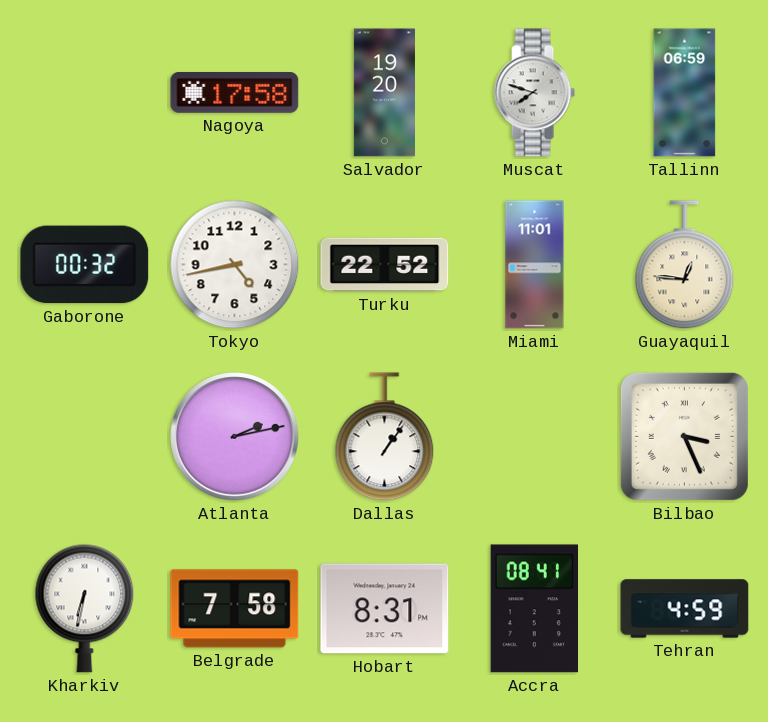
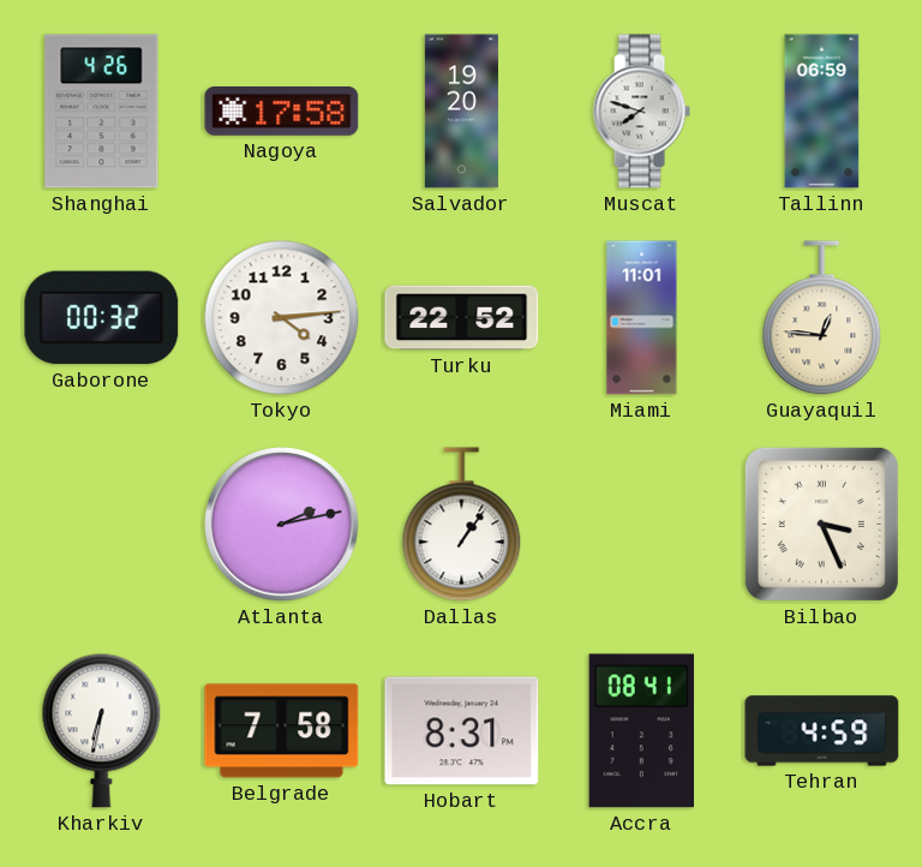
Shanghai: none -> 4:26
Tokyo: 4:43 -> 4:14
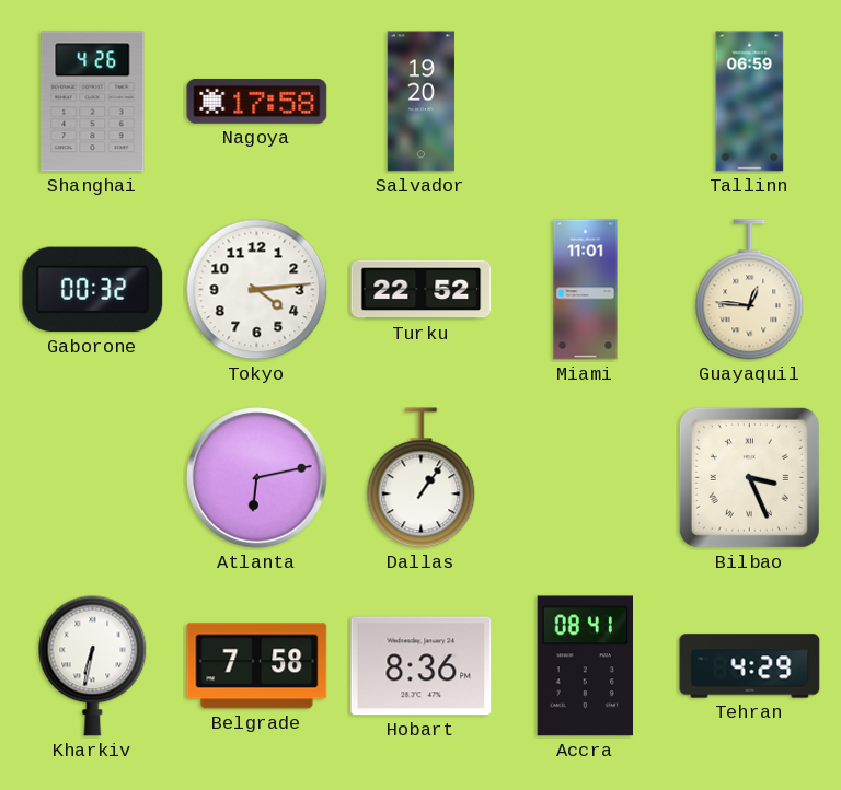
Muscat: 7:48 -> none
Atlanta: 2:13 -> 6:13
Hobart: 8:31 -> 8:36
Tehran: 4:59 -> 4:29
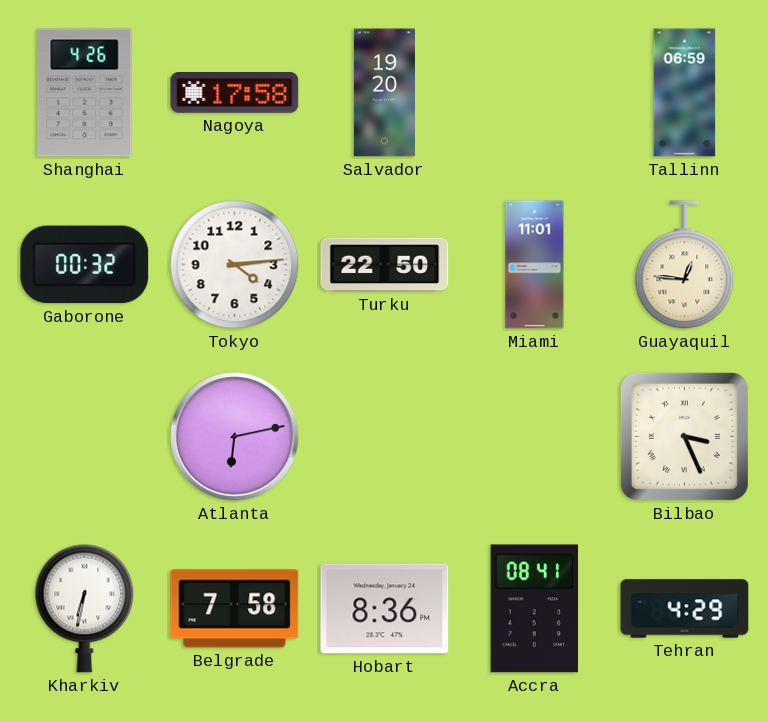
Turku: 22:52 -> 22:50
Dallas: 1:06 -> none
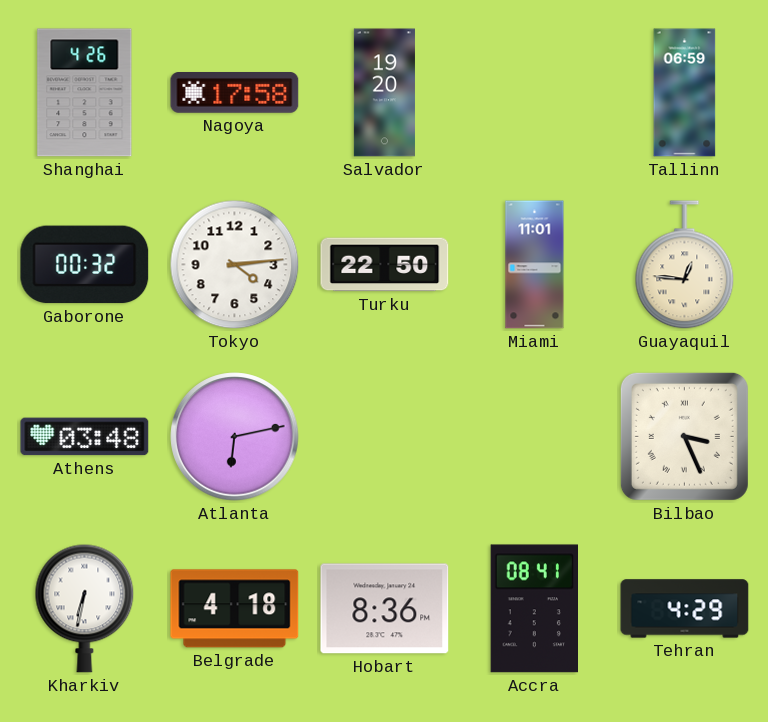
Athens: none -> 03:48
Belgrade: 7:58 -> 4:18
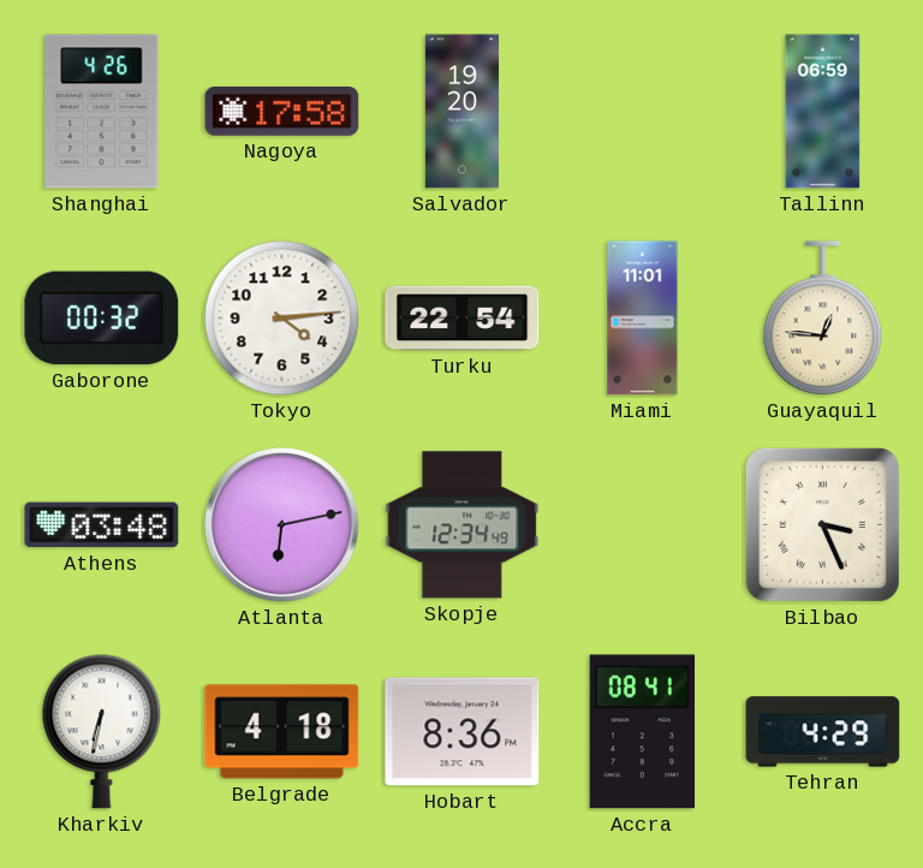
Turku: 22:50 -> 22:54
Skopje: none -> 12:34
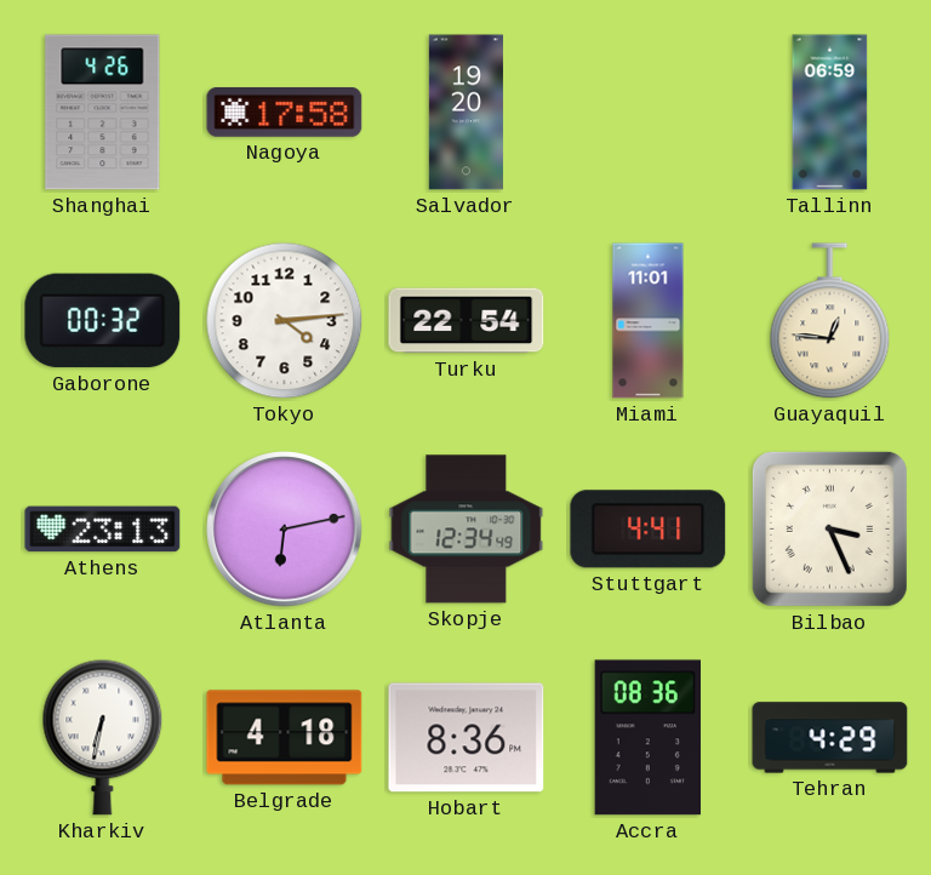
Athens: 03:48 -> 23:13
Stuttgart: none -> 4:41
Accra: 08:41 -> 08:36
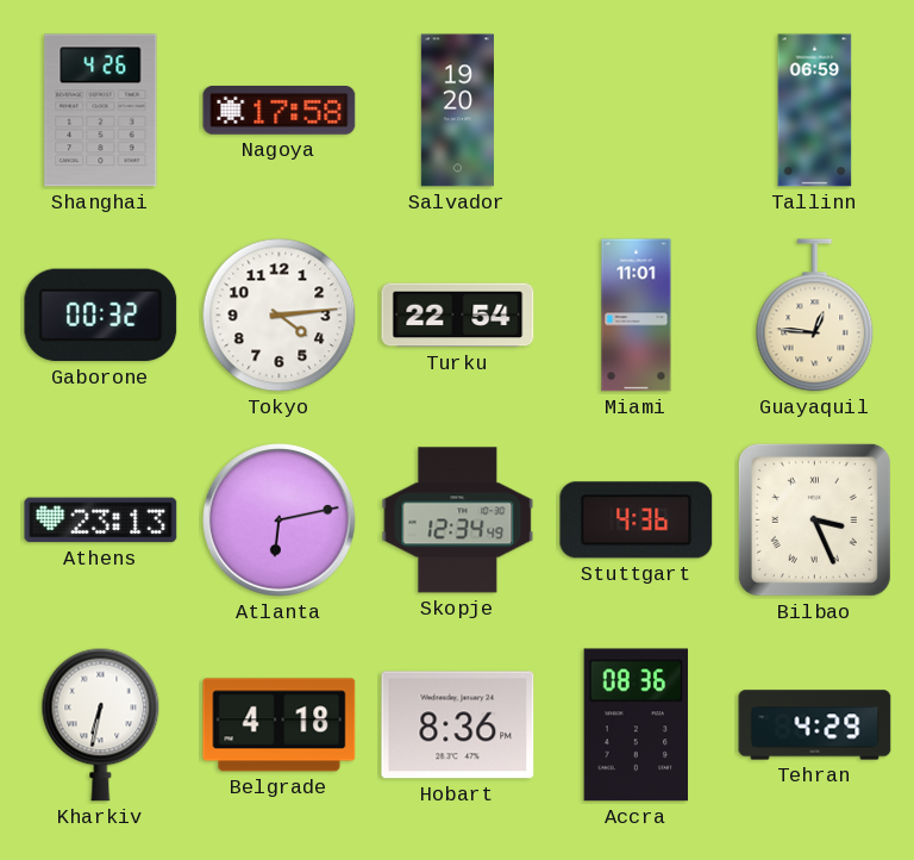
Stuttgart: 4:41 -> 4:36
